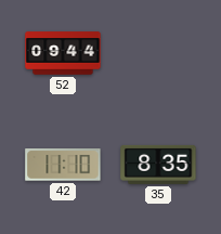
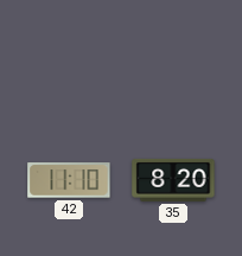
52: 09:44 -> none
35: 8:35 -> 8:20
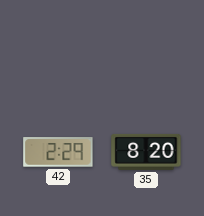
42: 11:10 -> 2:29
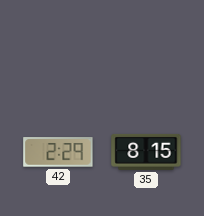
35: 8:20 -> 8:15
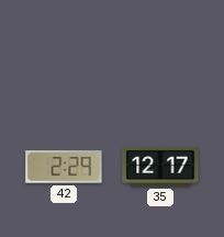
35: 8:15 -> 12:17
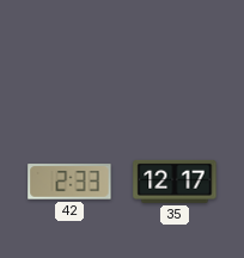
42: 2:29 -> 2:33
